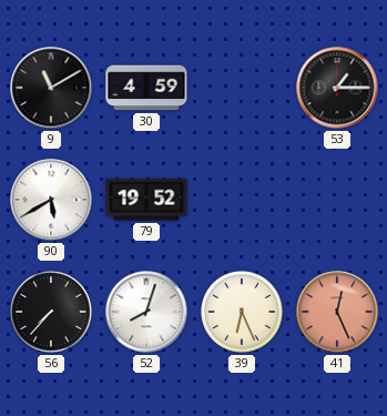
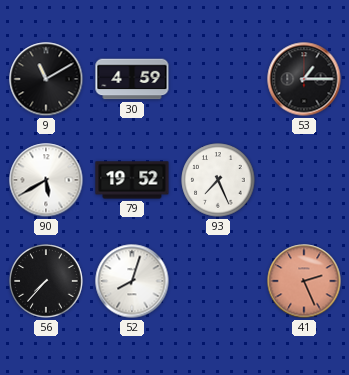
93: none -> 7:26
39: 6:26 -> none
41: 12:26 -> 2:26
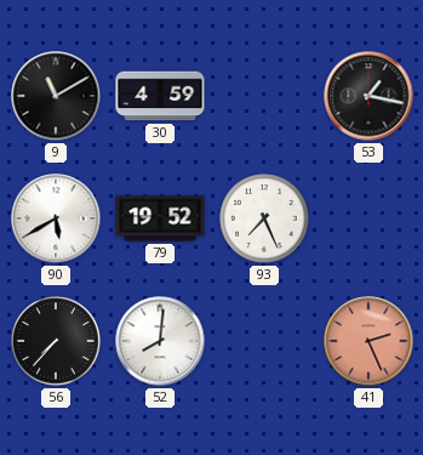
53: 1:15 -> 1:17
52: 8:03 -> 8:01
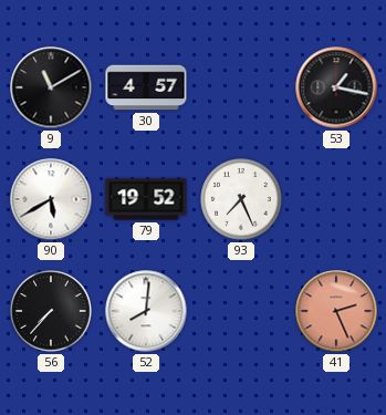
30: 4:59 -> 4:57
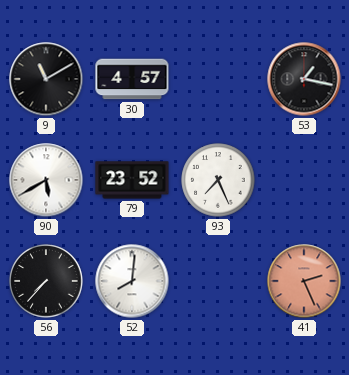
79: 19:52 -> 23:52
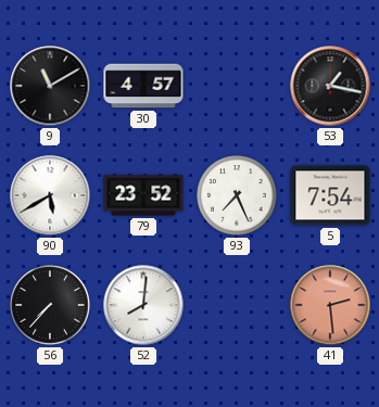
5: none -> 7:54
41: 2:26 -> 2:29
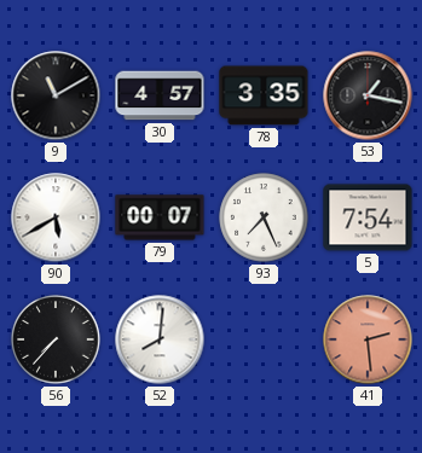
78: none -> 3:35
79: 23:52 -> 00:07
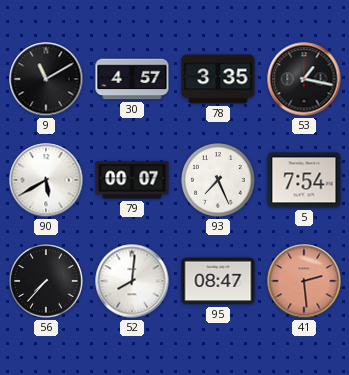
95: none -> 08:47
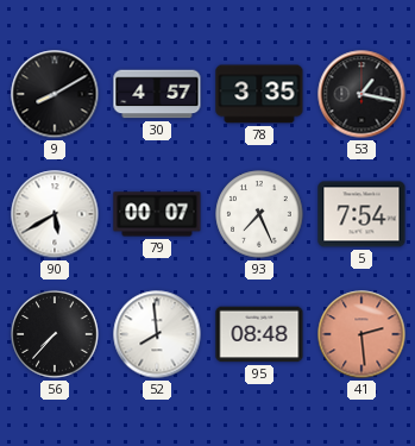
9: 11:10 -> 8:10
52: 8:01 -> 7:59
95: 08:47 -> 08:48
